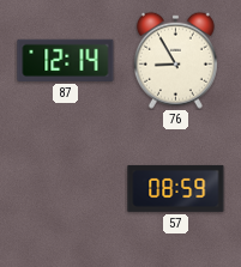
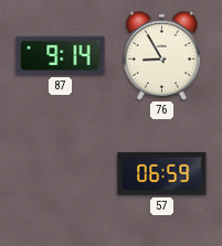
87: 12:14 -> 9:14
57: 08:59 -> 06:59
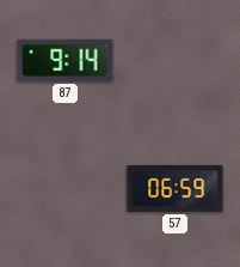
76: 8:55 -> none
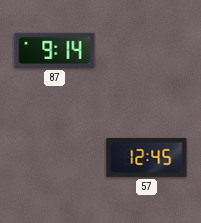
57: 06:59 -> 12:45
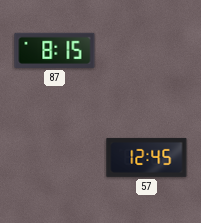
87: 9:14 -> 8:15
